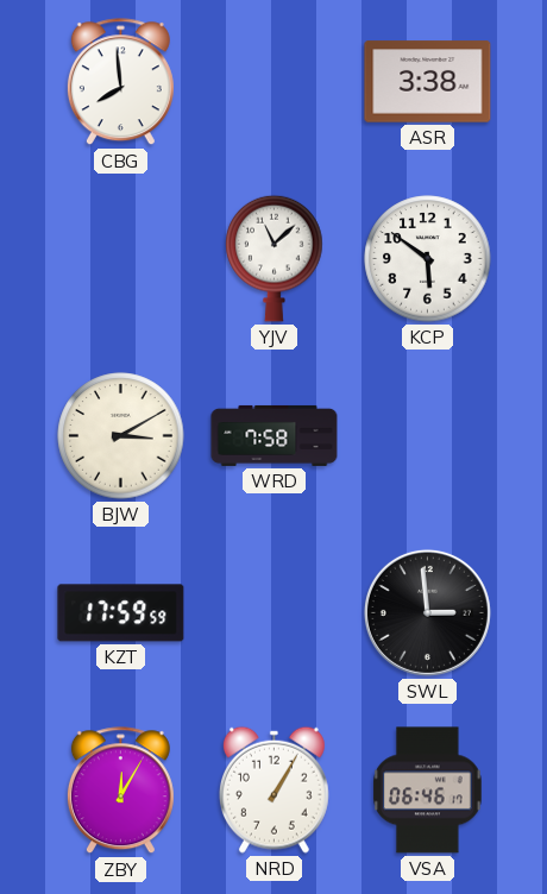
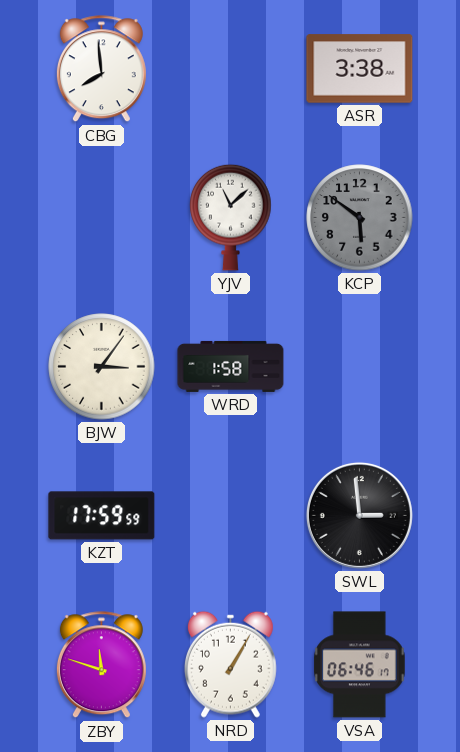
KCP dial: white -> grey
BJW: 3:10 -> 3:06
WRD: 7:58 -> 1:58
ZBY: 12:05 -> 11:48
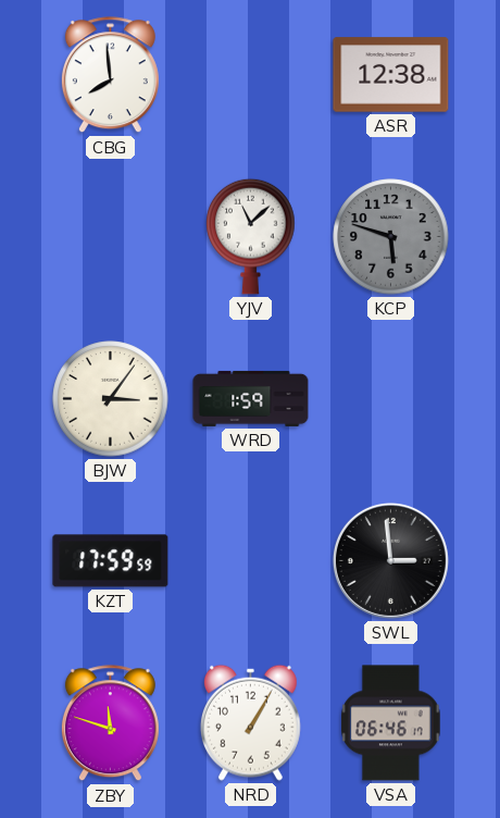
ASR: 3:38 -> 12:38
KCP: 5:51 -> 5:48
WRD: 1:58 -> 1:59
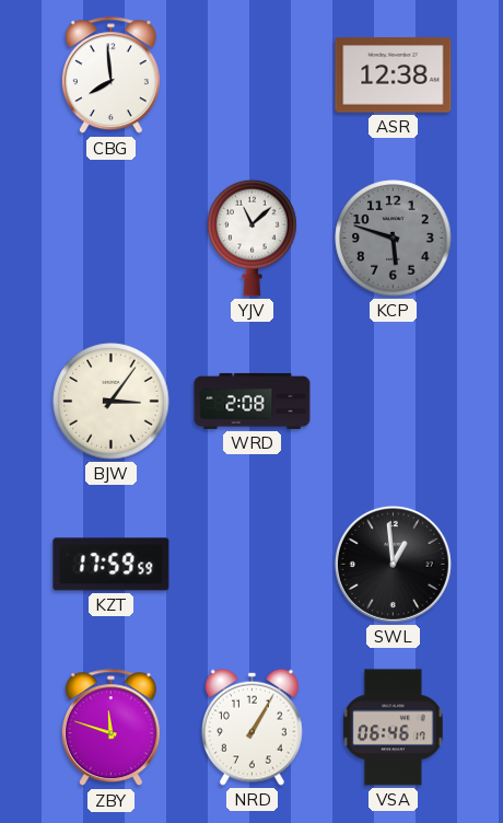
WRD: 1:59 -> 2:08
SWL: 2:59 -> 12:59
